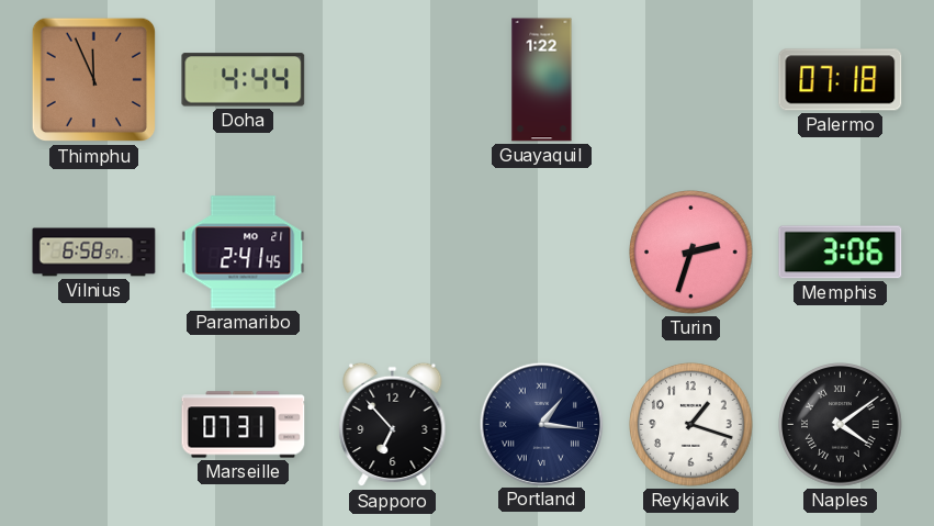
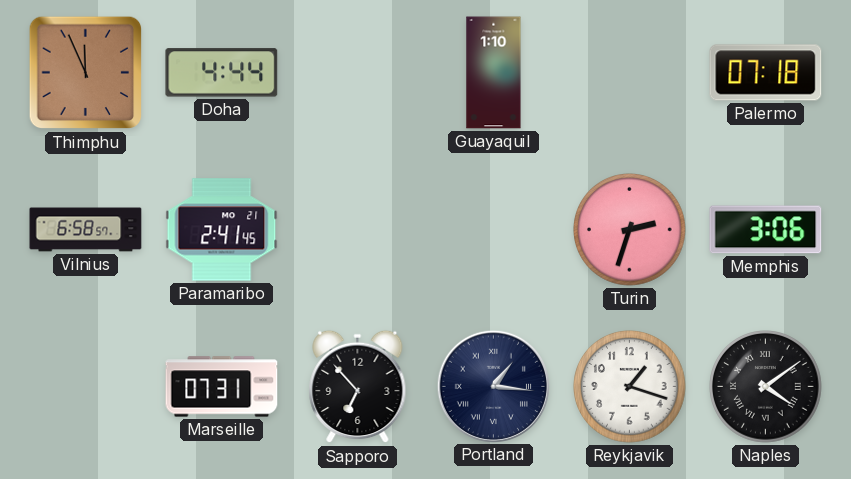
Guayaquil: 1:22 -> 1:10
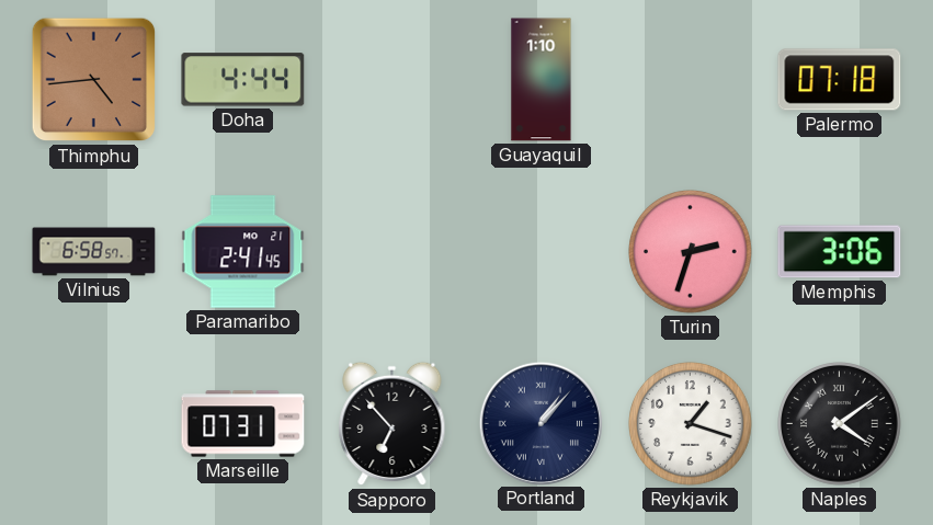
Thimphu: 11:56 -> 4:44
Portland: 1:16 -> 1:07
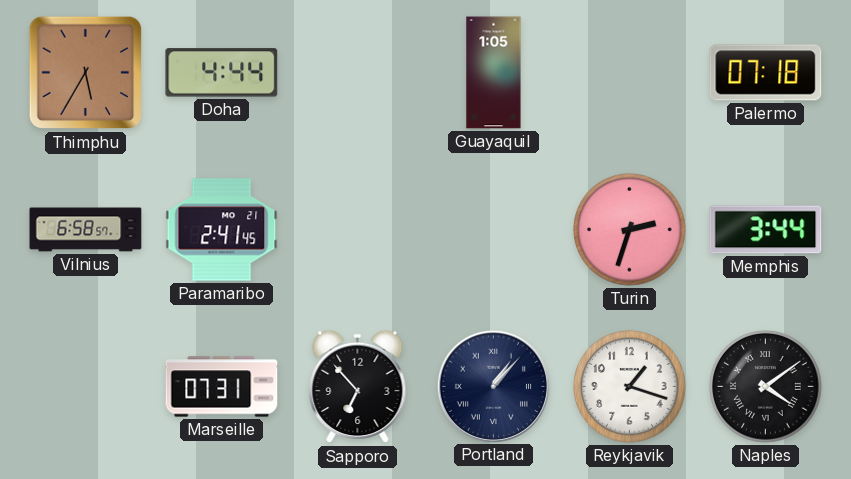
Thimphu: 4:44 -> 5:35
Guayaquil: 1:10 -> 1:05
Memphis: 3:06 -> 3:44
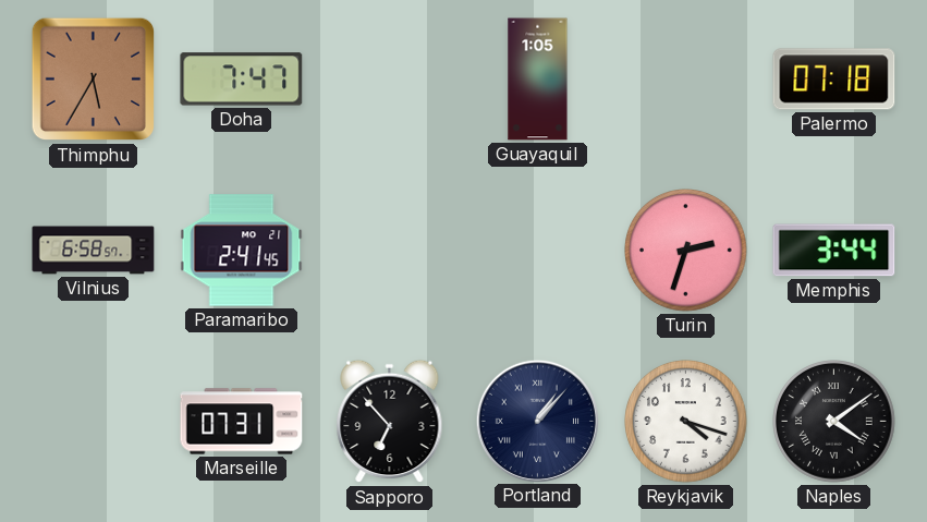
Doha: 4:44 -> 7:47
Reykjavik: 1:18 -> 4:18
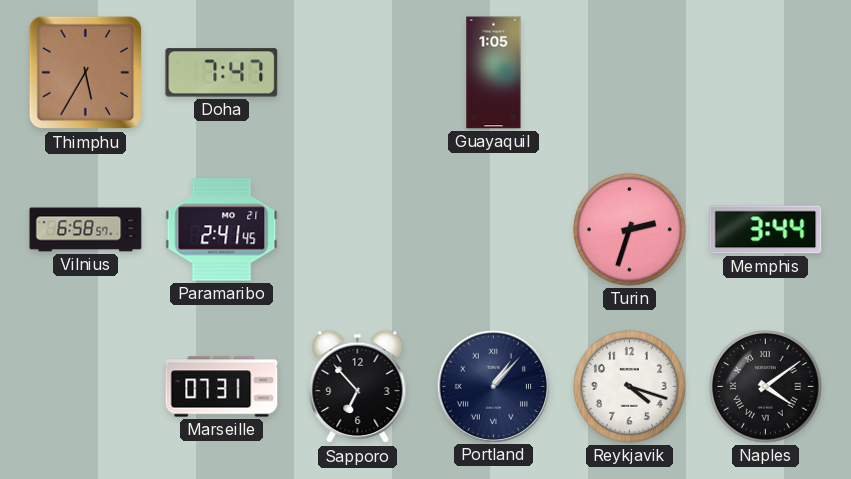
Palermo: 07:18 -> none
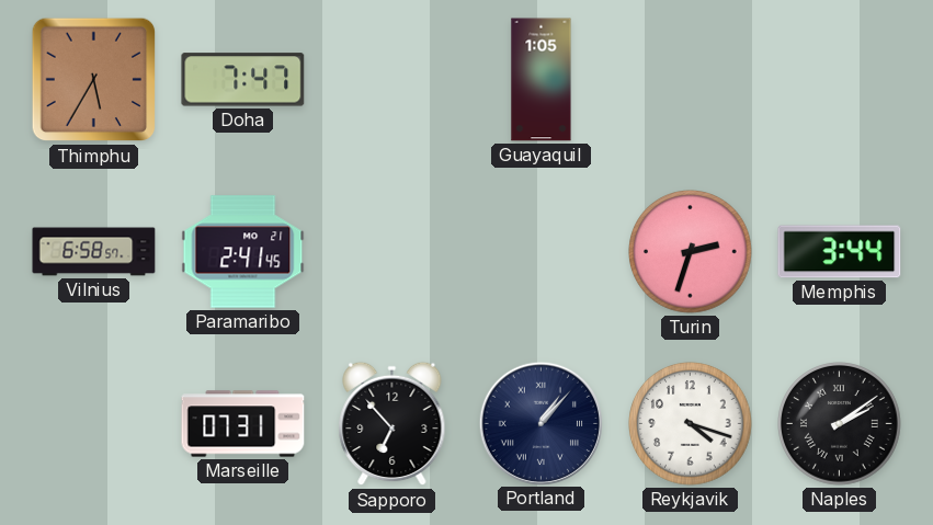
Naples: 4:09 -> 2:09
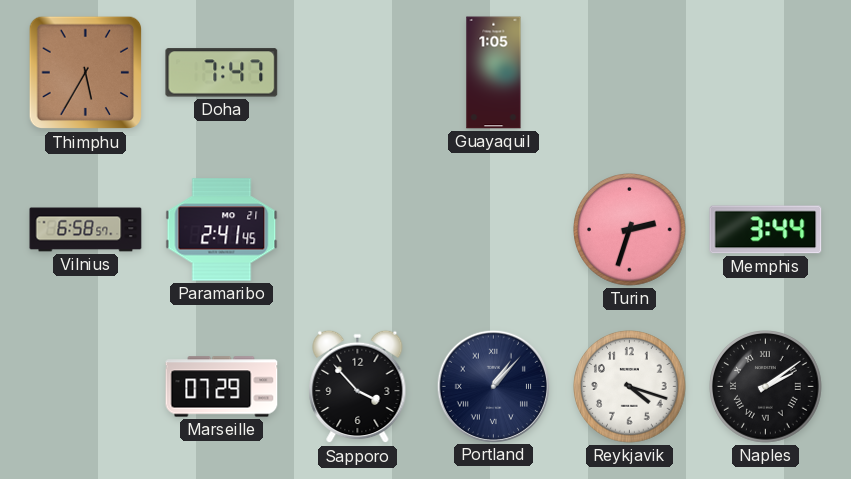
Marseille: 07:31 -> 07:29
Sapporo: 6:53 -> 3:53
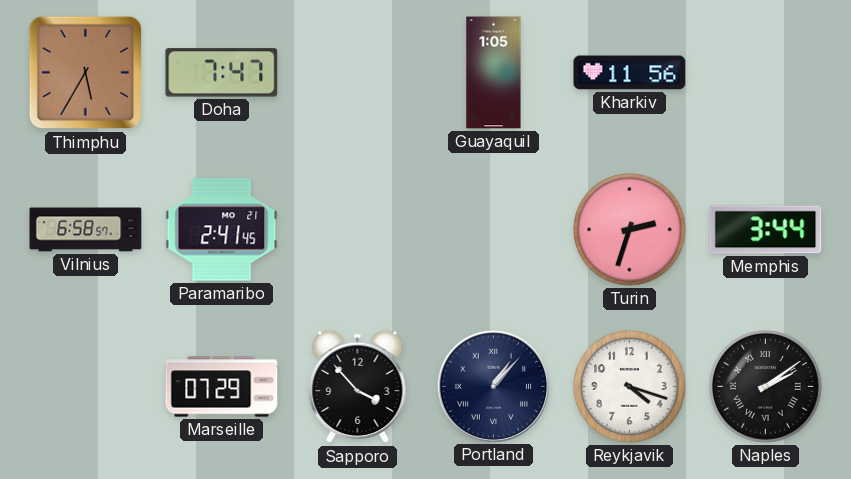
Kharkiv: none -> 11:56
